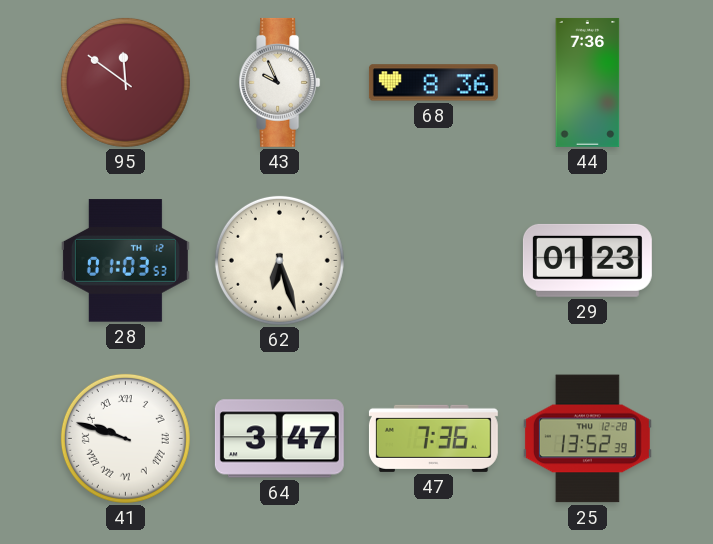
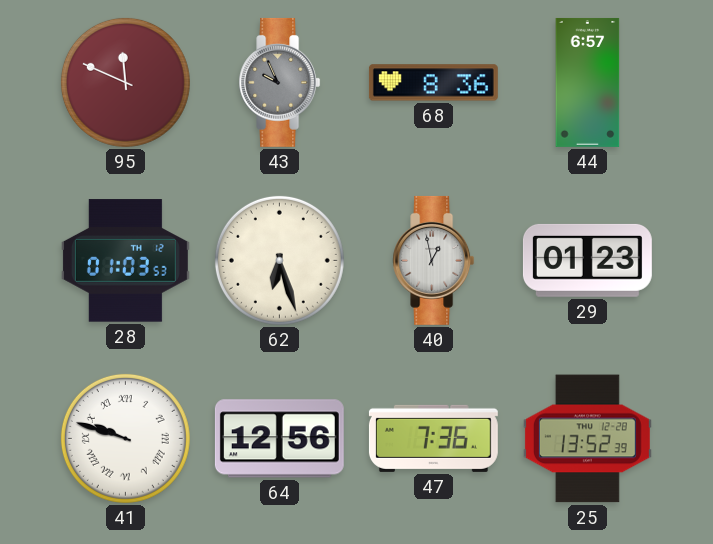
95: 11:51 -> 11:49
43 dial: white -> grey
44: 7:36 -> 6:57
40: none -> 12:58
64: 3:47 -> 12:56
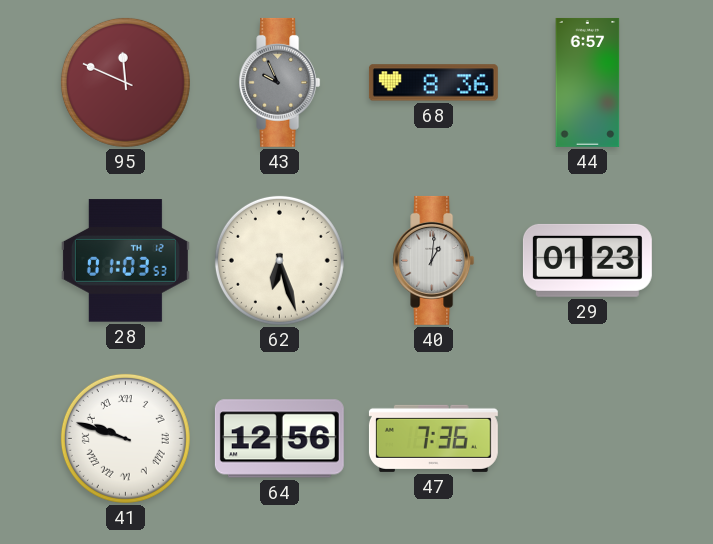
40: 12:58 -> 1:01
25: 13:52 -> none
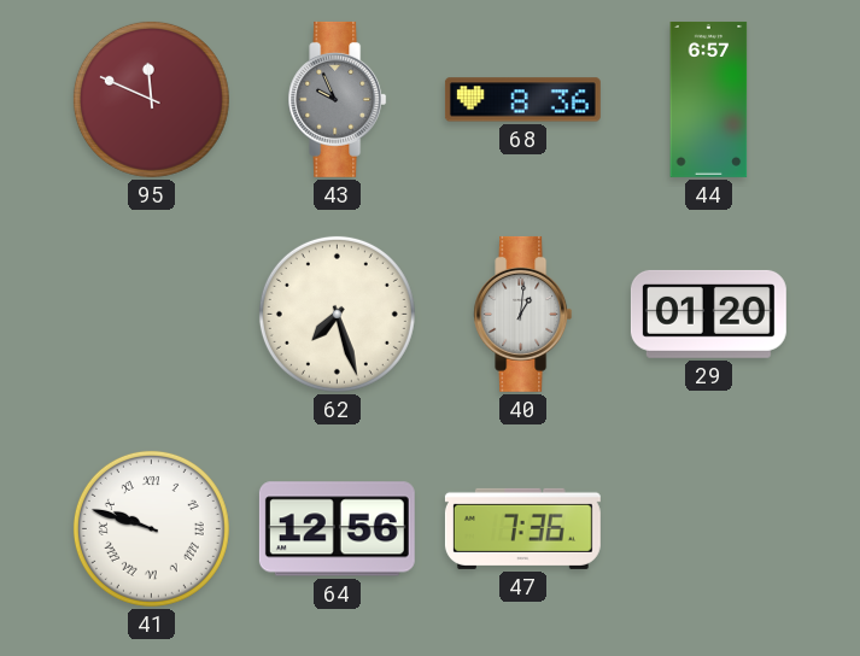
28: 01:03 -> none
62: 6:27 -> 7:27
29: 01:23 -> 01:20
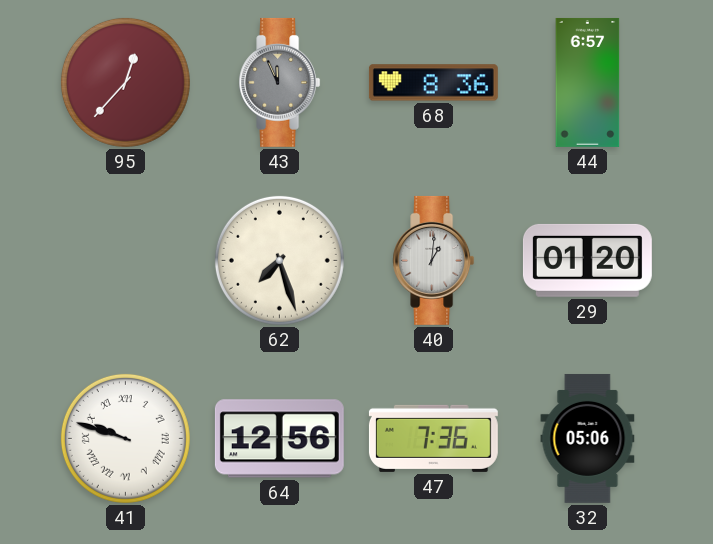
95: 11:49 -> 12:37
43: 9:56 -> 11:56
32: none -> 05:06
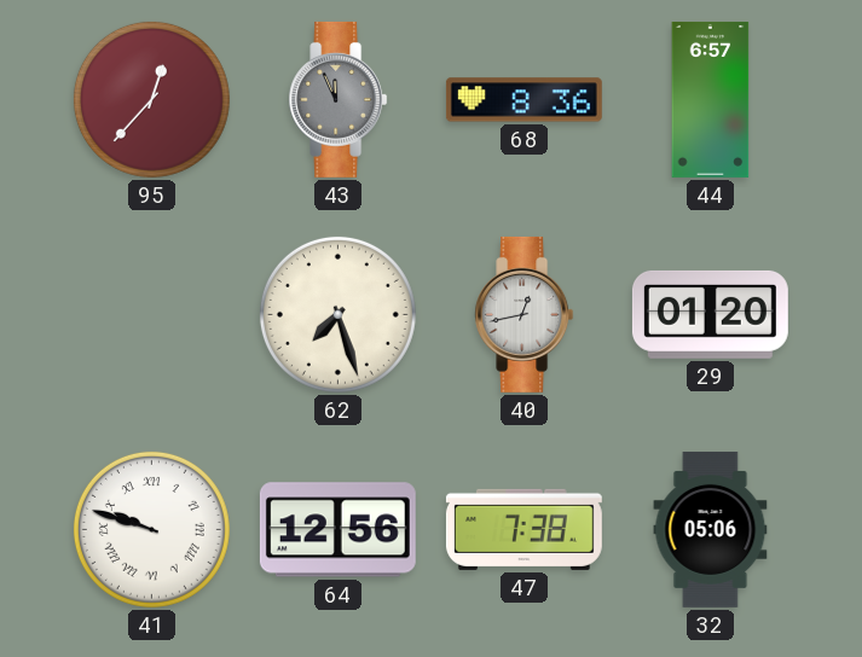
40: 1:01 -> 12:43
47: 7:36 -> 7:38
